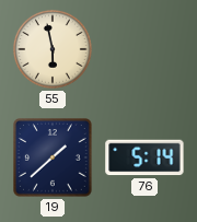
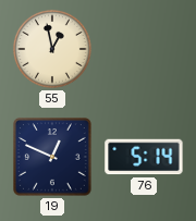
55: 5:58 -> 12:58
19: 1:38 -> 12:49
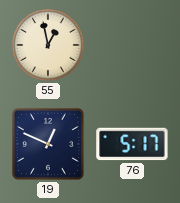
76: 5:14 -> 5:17
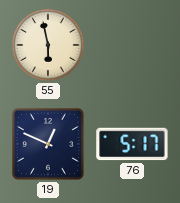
55: 12:58 -> 5:58
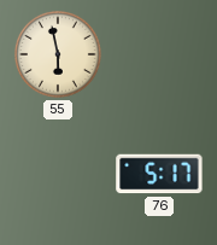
19: 12:49 -> none
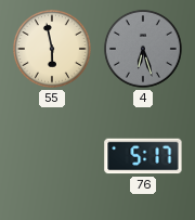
4: none -> 6:27
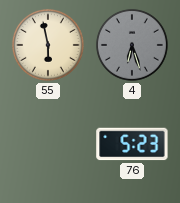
76: 5:17 -> 5:23
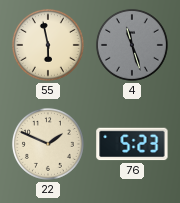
4: 6:27 -> 11:27
22: none -> 1:49
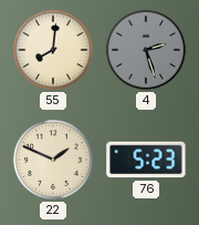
55: 5:58 -> 8:01
4: 11:27 -> 2:27
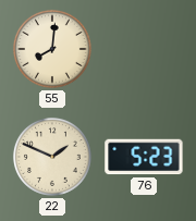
4: 2:27 -> none
